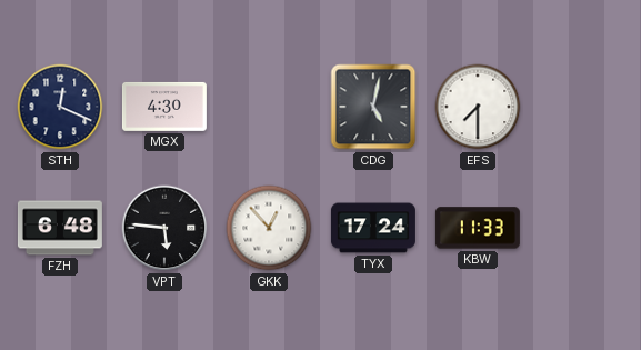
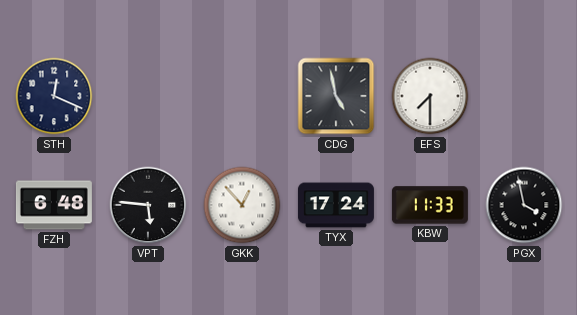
MGX: 4:30 -> none
CDG: 5:02 -> 4:58
PGX: none -> 3:58
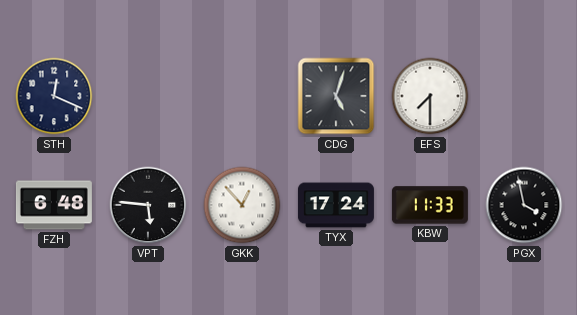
CDG: 4:58 -> 5:03
